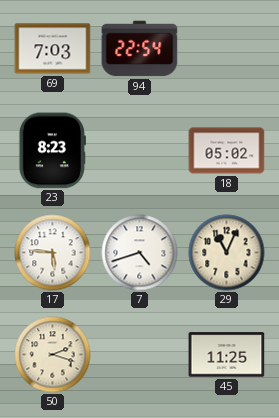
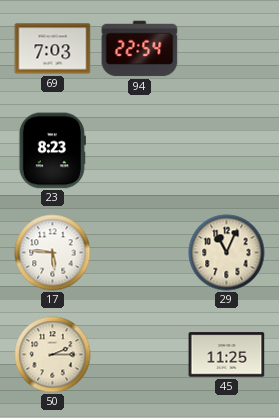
18: 05:02 -> none
7: 4:42 -> none
50: 2:18 -> 2:15
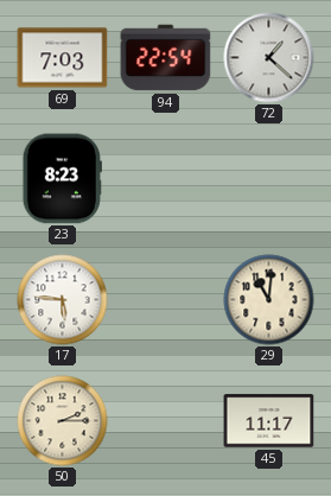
72: none -> 1:22
29: 11:04 -> 11:01
45: 11:25 -> 11:17
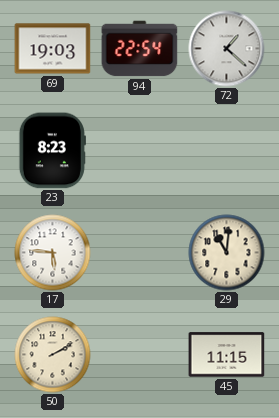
69: 7:03 -> 19:03
50: 2:15 -> 2:10
45: 11:17 -> 11:15
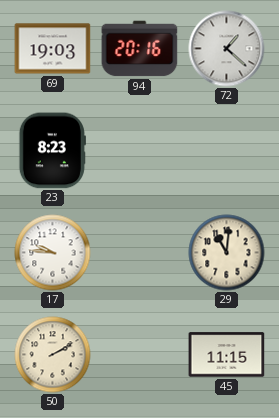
94: 22:54 -> 20:16
17: 5:46 -> 9:46
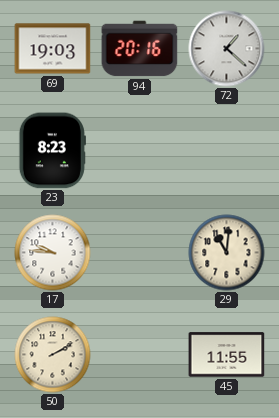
45: 11:15 -> 11:55
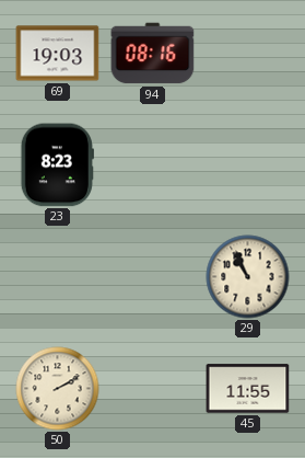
94: 20:16 -> 08:16
72: 1:22 -> none
17: 9:46 -> none
29: 11:01 -> 10:56
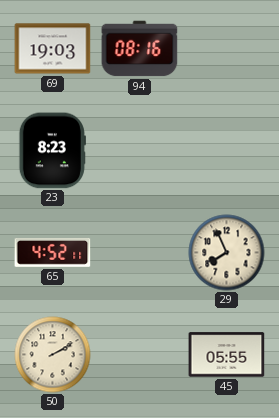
65: none -> 4:52
29: 10:56 -> 7:56
45: 11:55 -> 05:55
